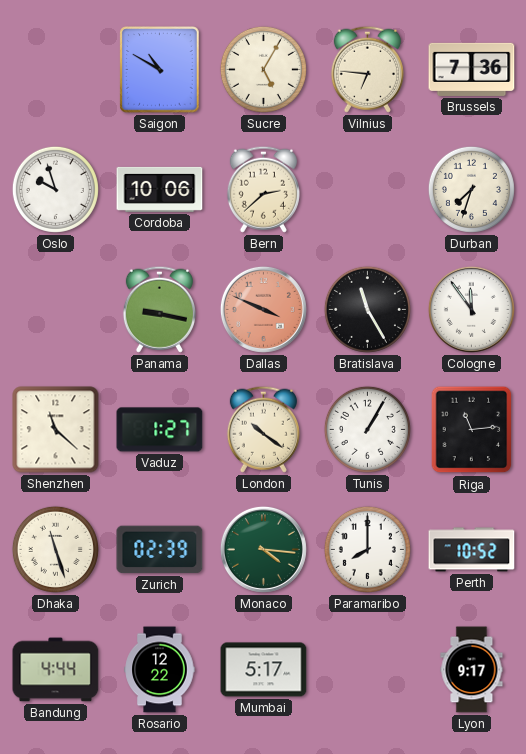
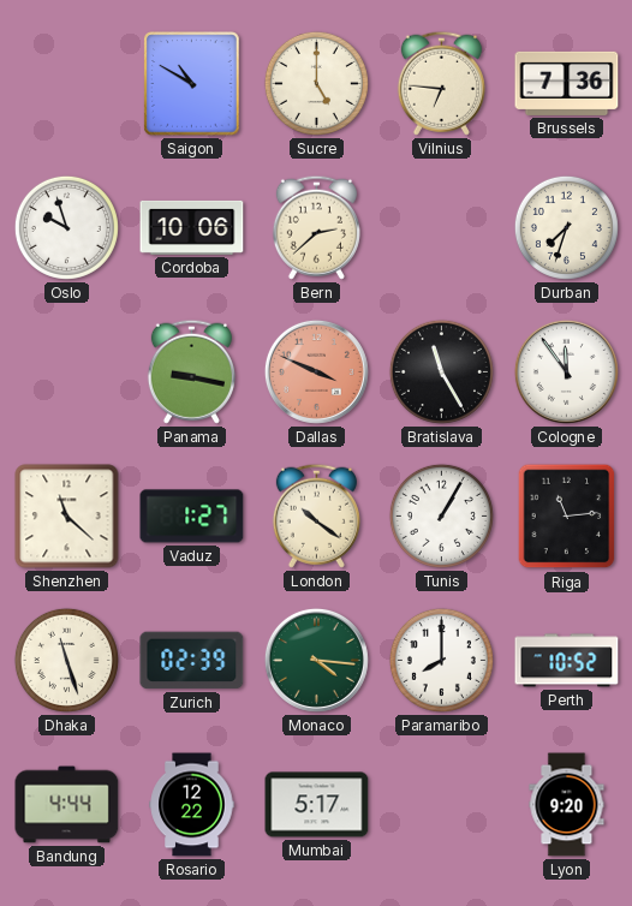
Sucre: 5:05 -> 5:00
Lyon: 9:17 -> 9:20
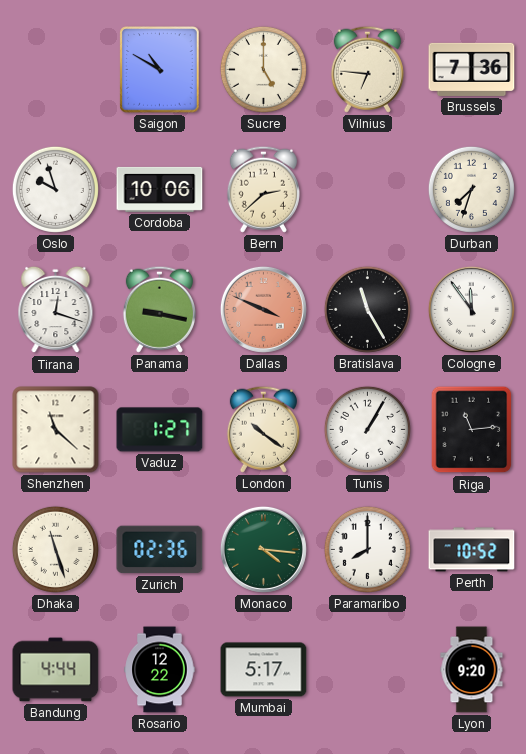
Tirana: none -> 12:18
Zurich: 02:39 -> 02:36
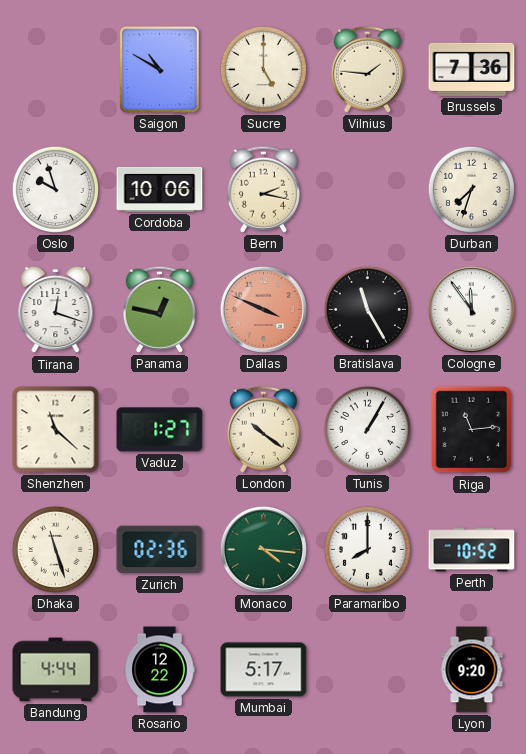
Vilnius: 6:46 -> 1:46
Bern: 2:38 -> 2:17
Panama: 9:17 -> 12:47
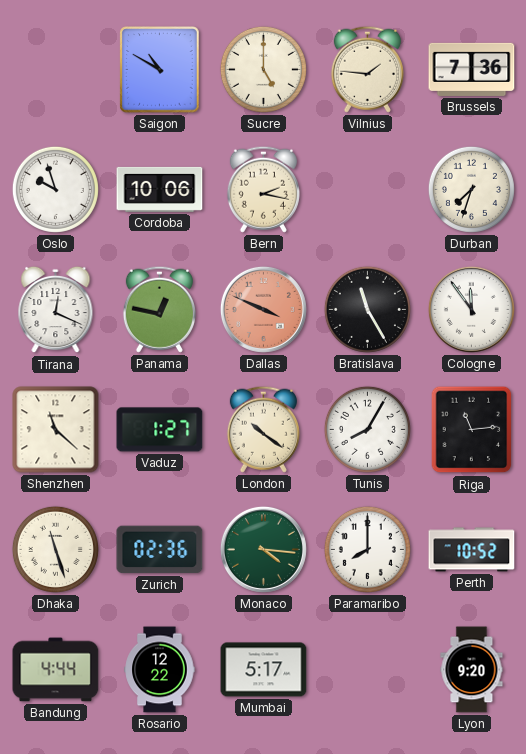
Tirana: 12:18 -> 12:19
Tunis: 1:05 -> 8:05
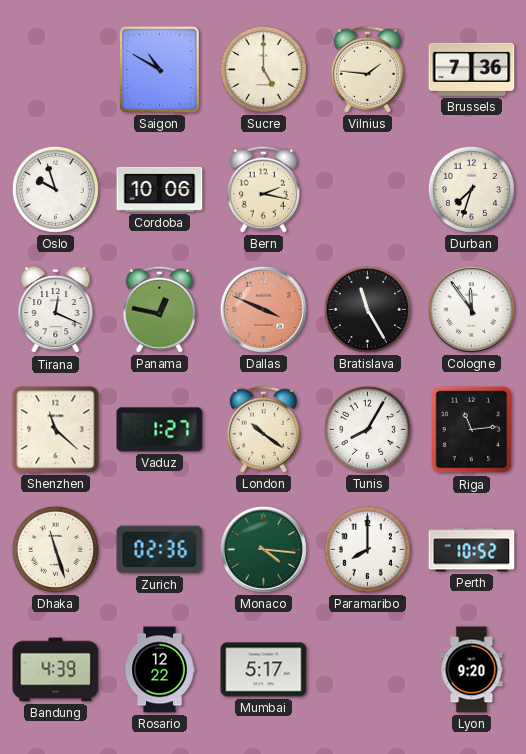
Bandung: 4:44 -> 4:39
